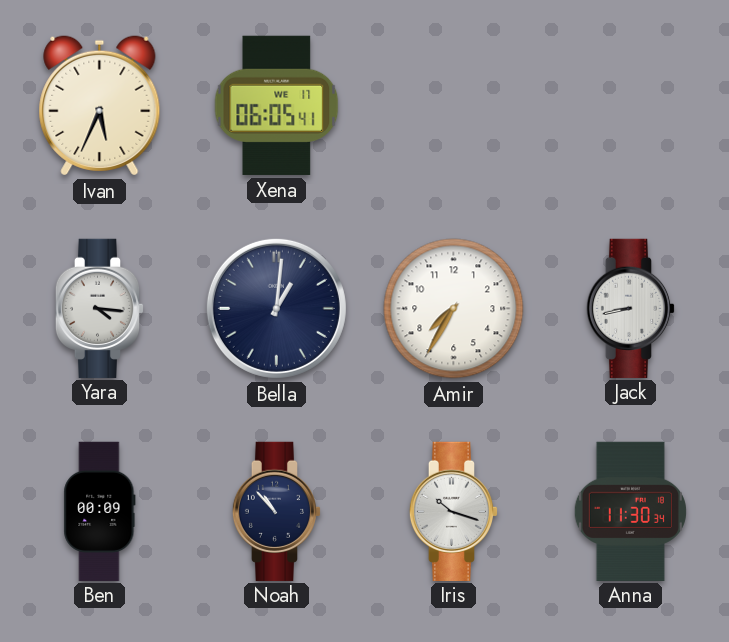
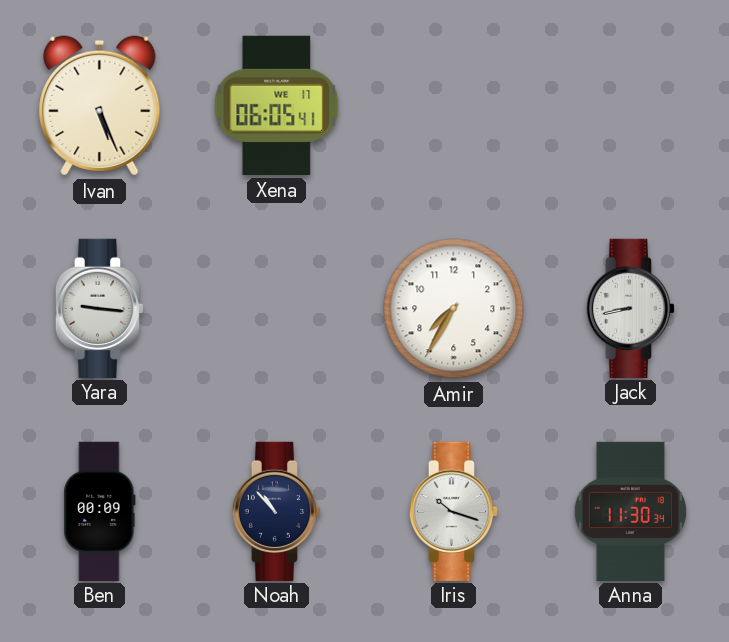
Ivan: 5:34 -> 5:26
Yara: 4:16 -> 9:16
Bella: 1:01 -> none
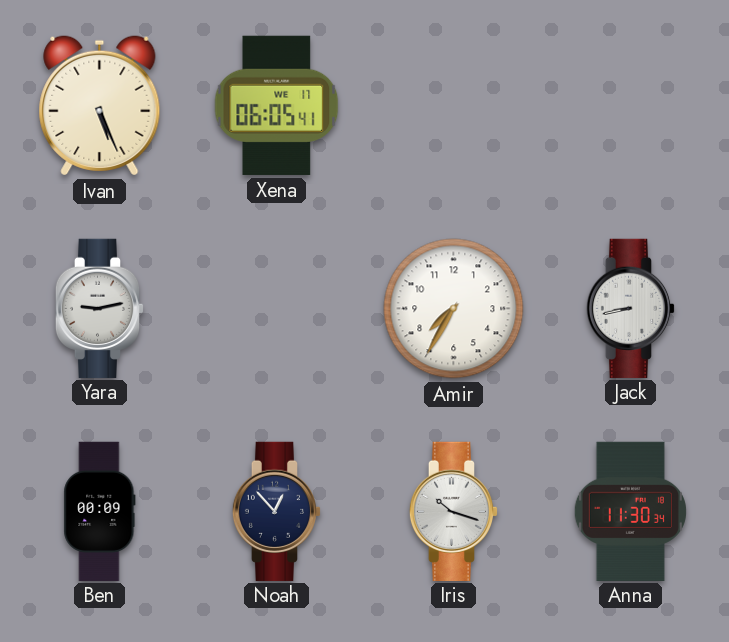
Yara: 9:16 -> 9:13
Noah: 10:53 -> 12:53
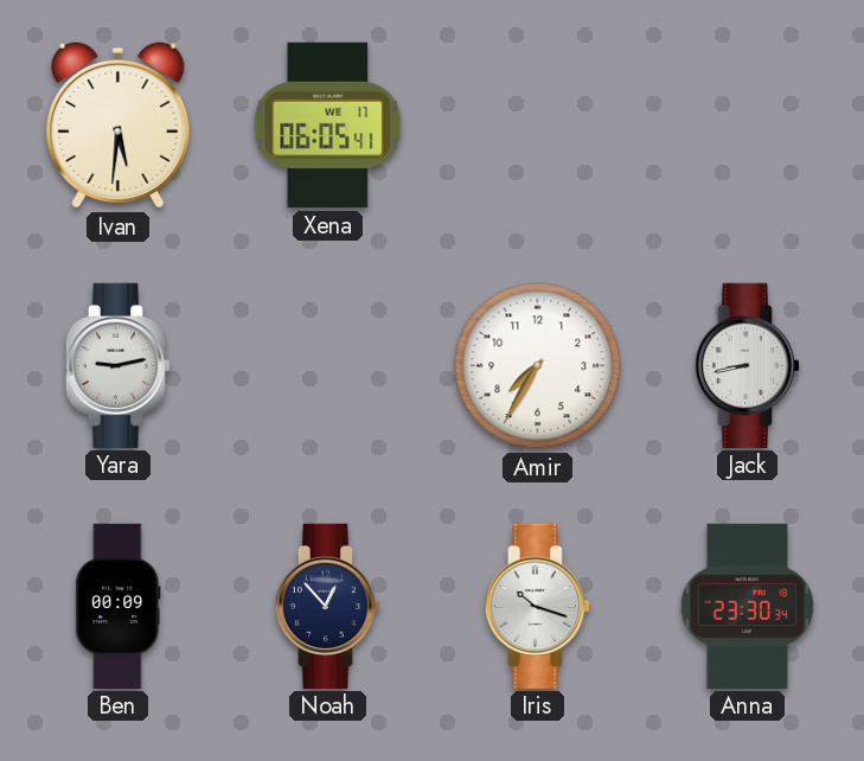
Ivan: 5:26 -> 5:31
Anna: 11:30 -> 23:30
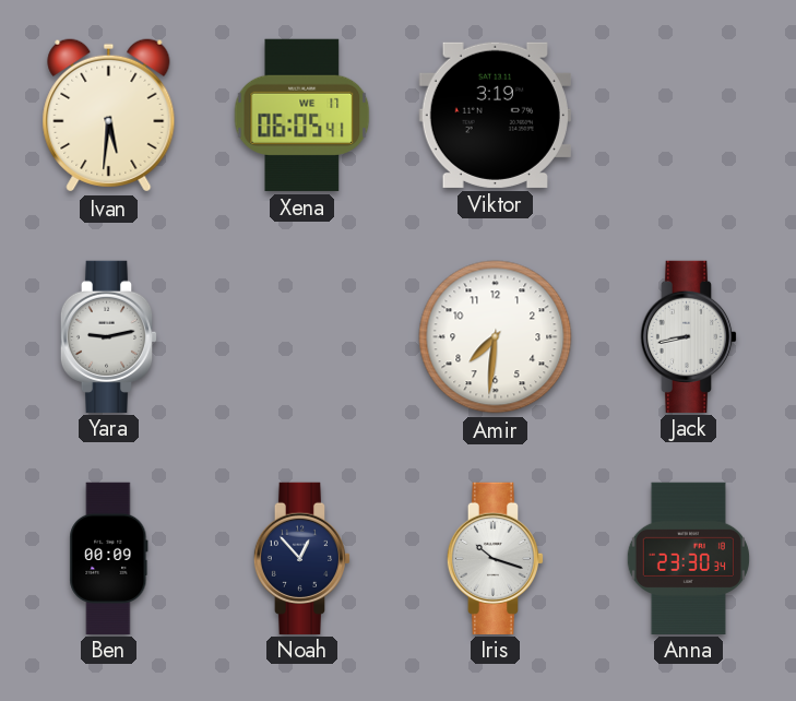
Viktor: none -> 3:19
Amir: 7:35 -> 7:31
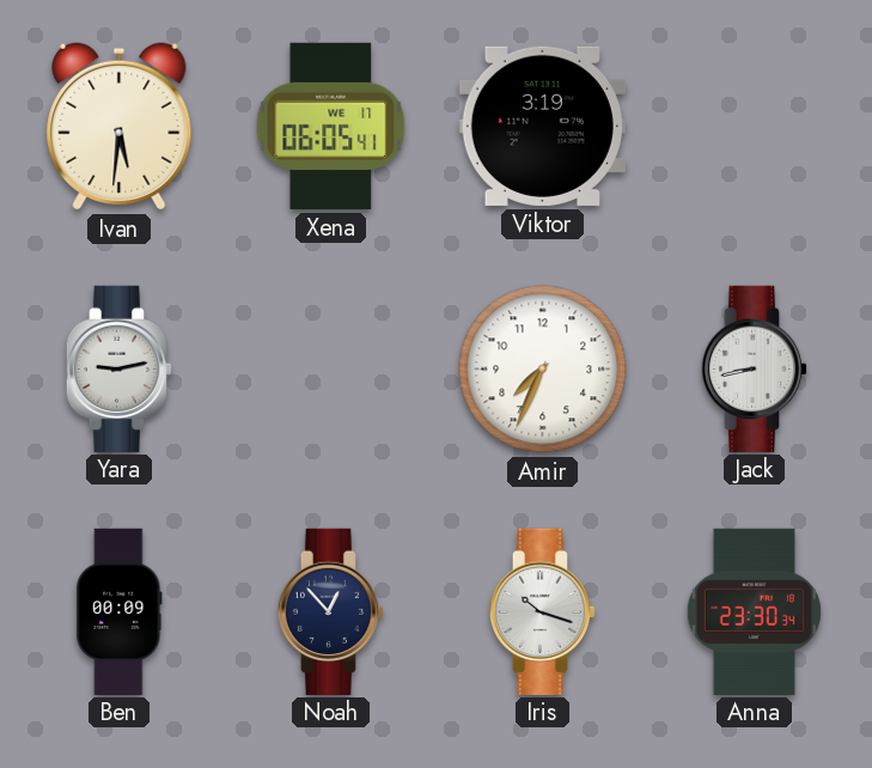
Amir: 7:31 -> 7:34
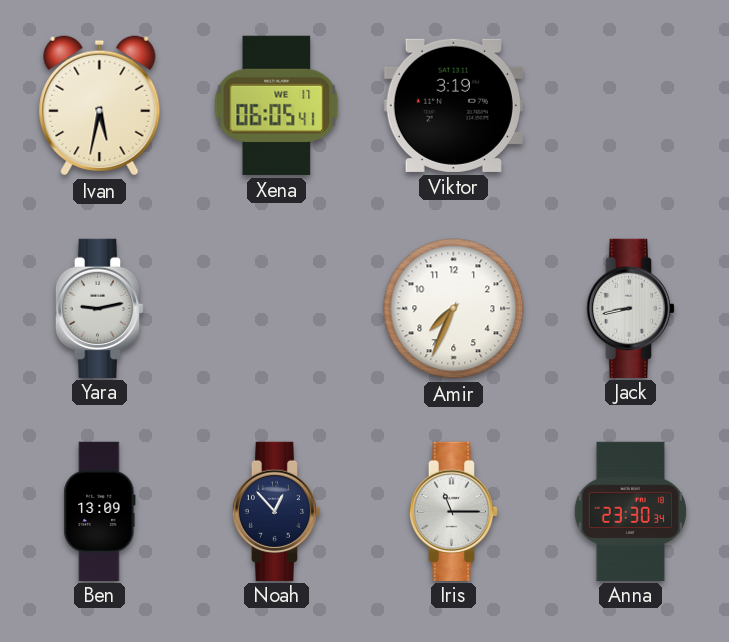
Ivan: 5:31 -> 5:32
Ben: 00:09 -> 13:09
Iris: 10:18 -> 11:15
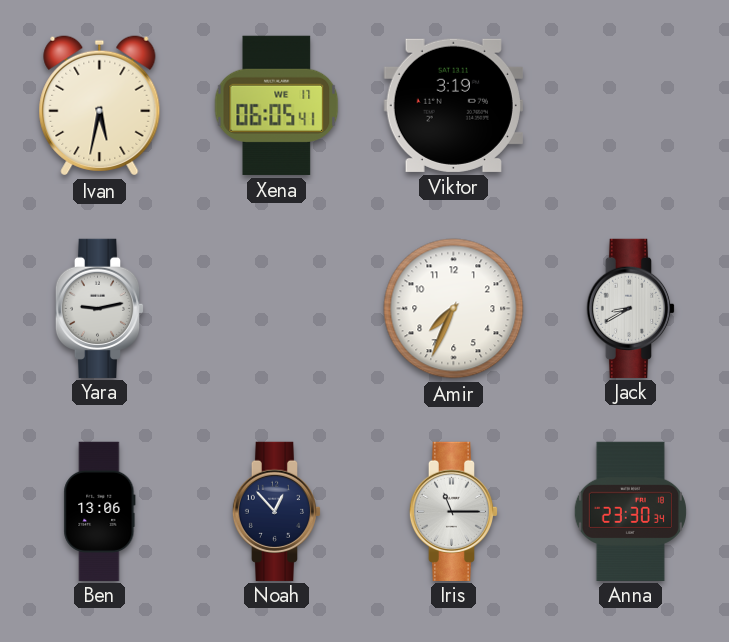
Jack: 8:43 -> 8:40
Ben: 13:09 -> 13:06
